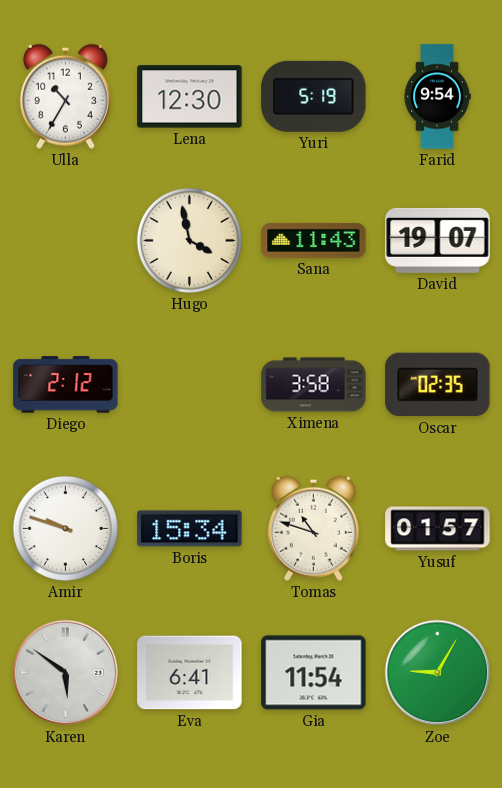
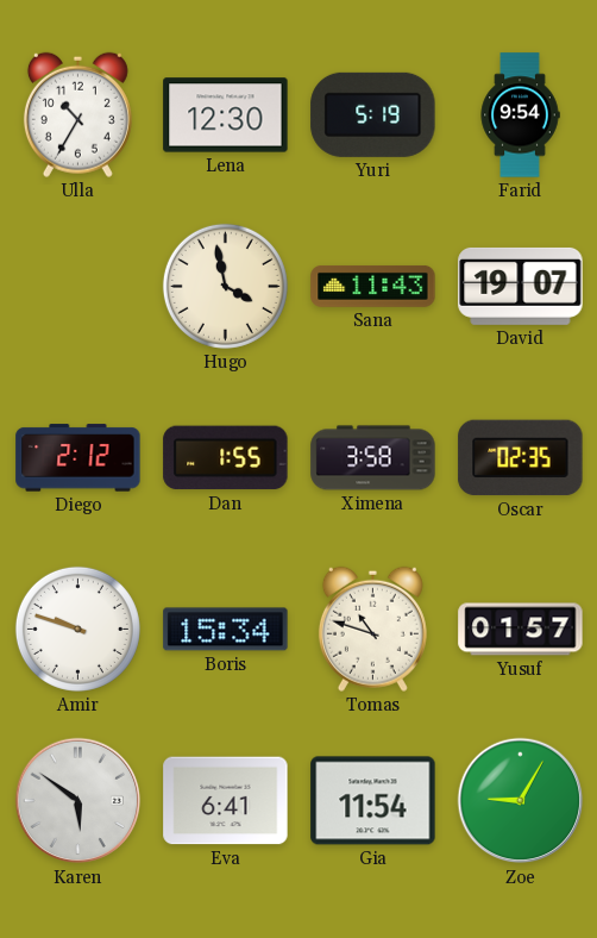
Dan: none -> 1:55
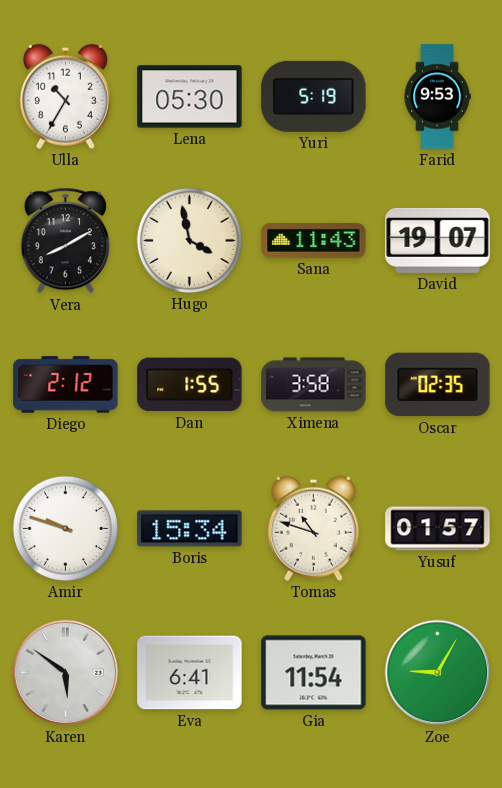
Lena: 12:30 -> 05:30
Farid: 9:54 -> 9:53
Vera: none -> 8:10
